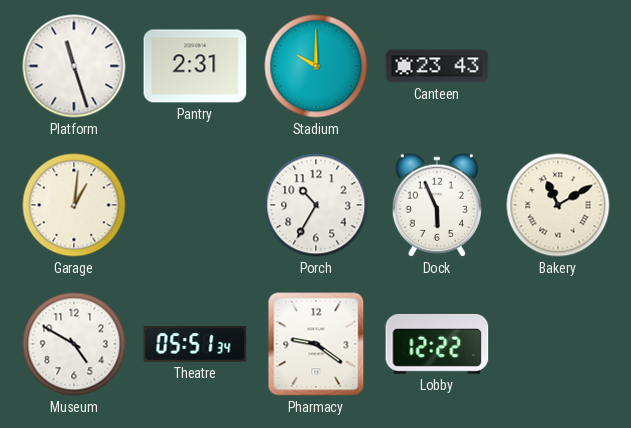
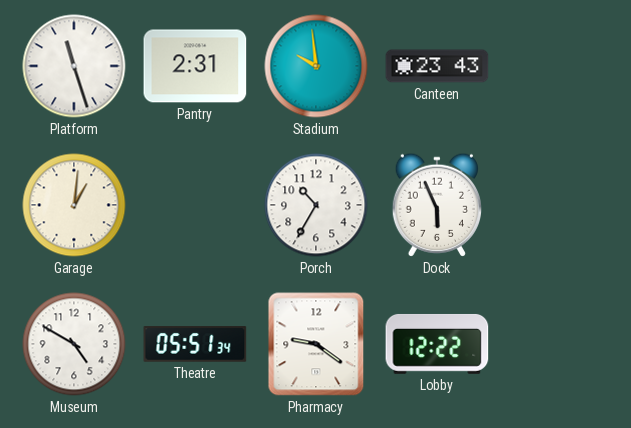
Stadium: 10:00 -> 9:59
Bakery: 11:10 -> none
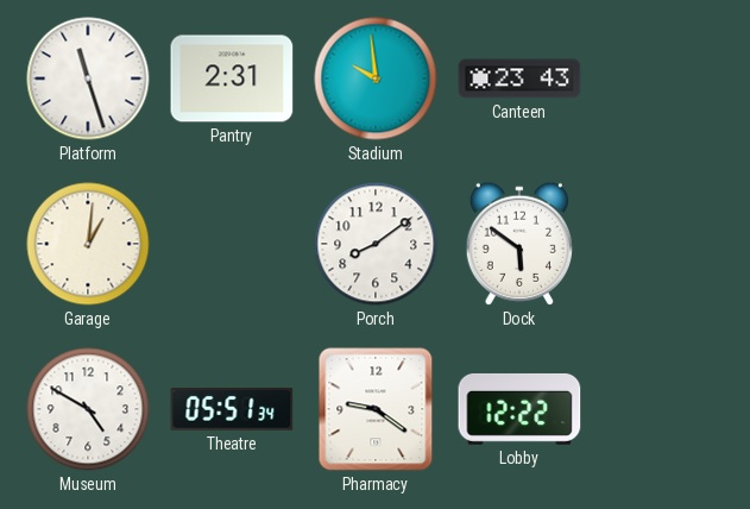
Porch: 10:35 -> 8:09
Dock: 5:56 -> 5:51
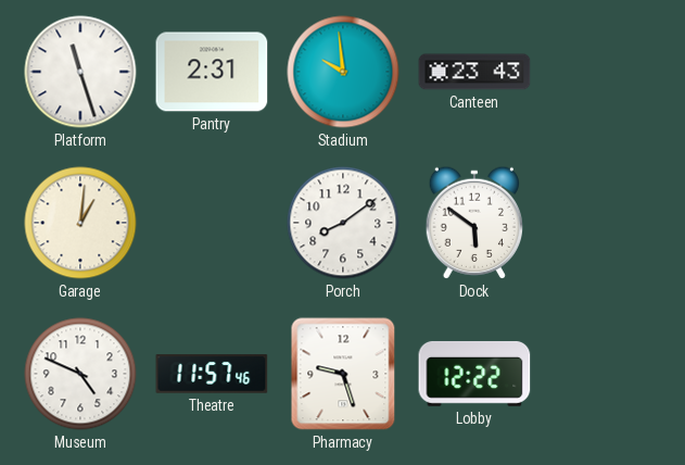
Museum: 4:50 -> 4:49
Theatre: 05:51 -> 11:57
Pharmacy: 9:21 -> 9:27
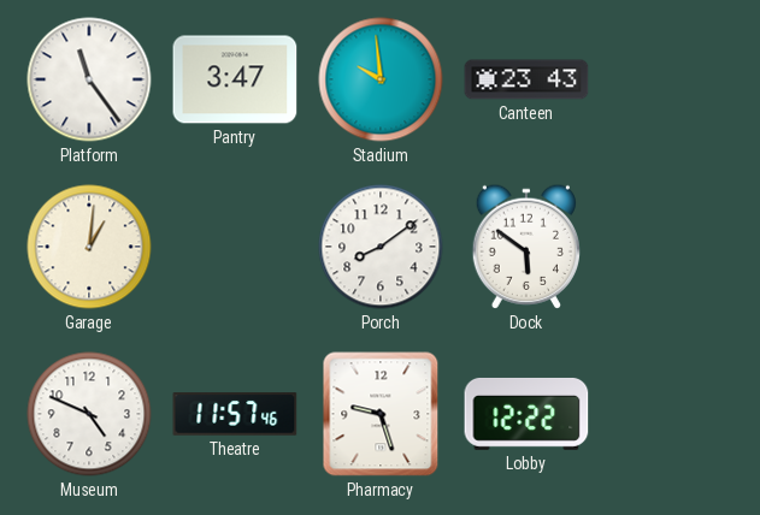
Platform: 11:27 -> 11:24
Pantry: 2:31 -> 3:47
